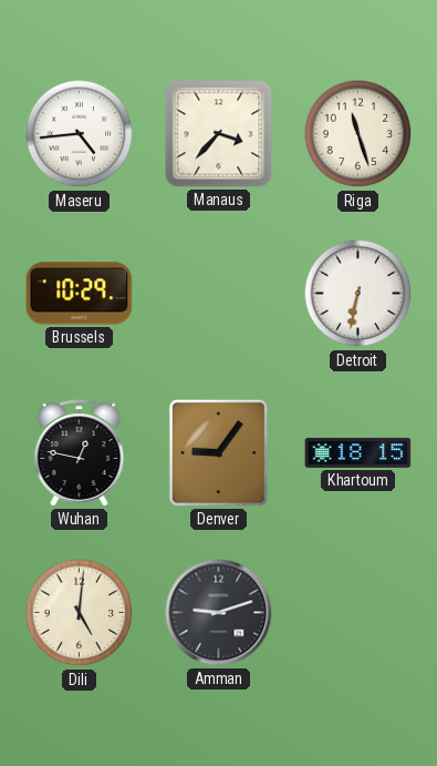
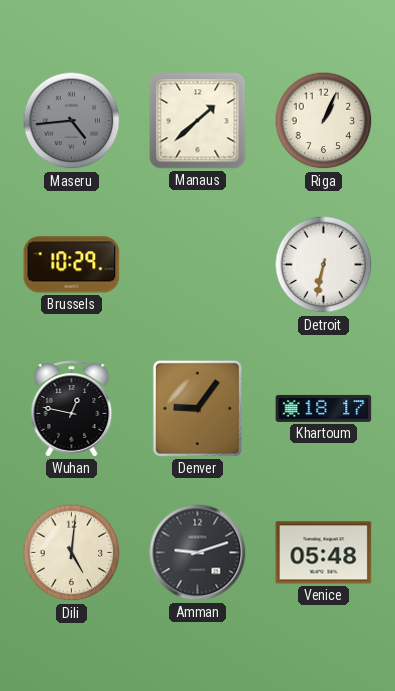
Maseru dial: white -> grey
Manaus: 3:37 -> 1:38
Riga: 11:27 -> 1:04
Khartoum: 18:15 -> 18:17
Venice: none -> 05:48
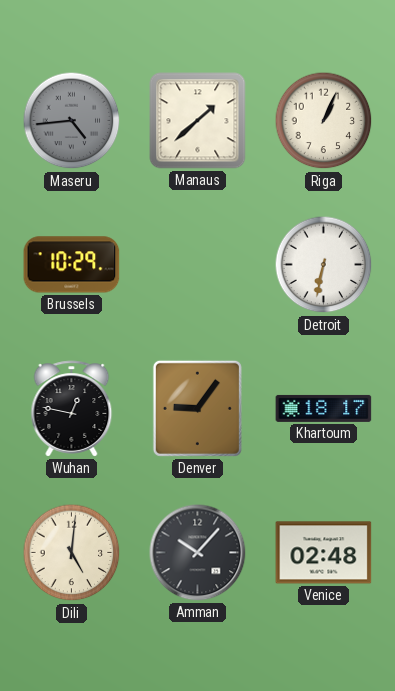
Amman: 9:12 -> 10:07
Venice: 05:48 -> 02:48
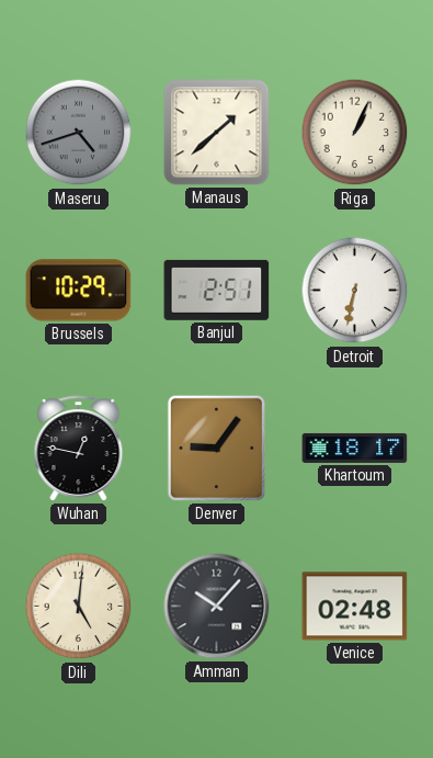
Maseru: 4:44 -> 4:42
Banjul: none -> 2:51
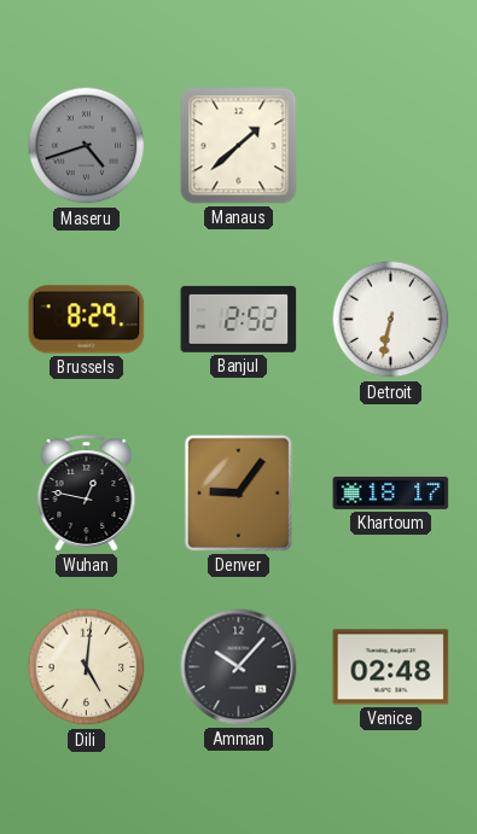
Riga: 1:04 -> none
Brussels: 10:29 -> 8:29
Banjul: 2:51 -> 2:52
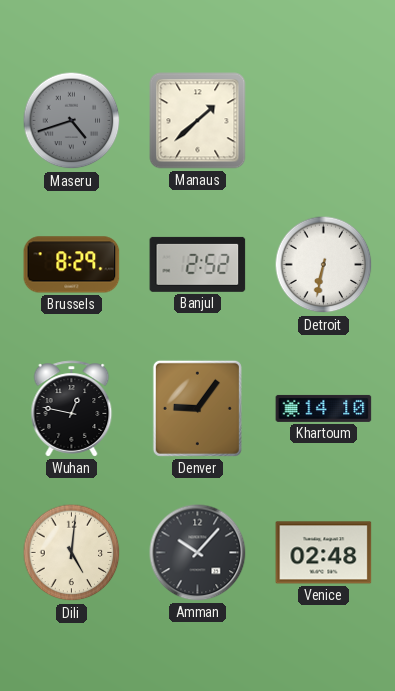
Khartoum: 18:17 -> 14:10
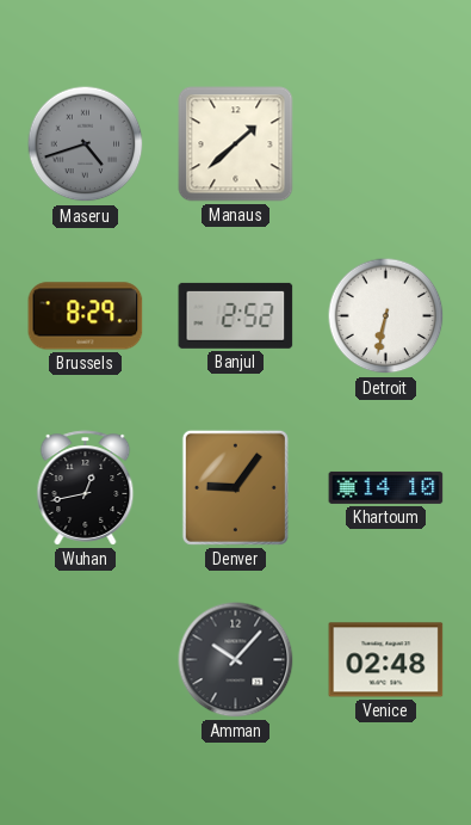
Wuhan: 12:47 -> 12:43
Dili: 5:01 -> none
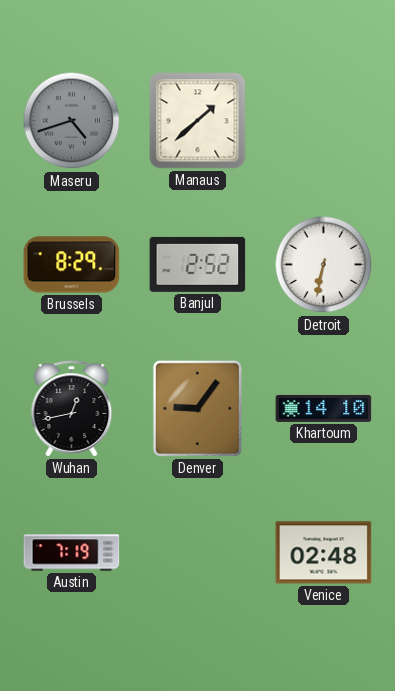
Austin: none -> 7:19
Amman: 10:07 -> none
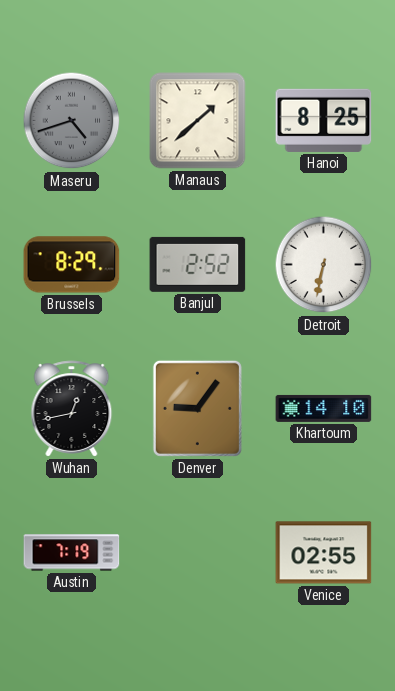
Hanoi: none -> 8:25
Venice: 02:48 -> 02:55
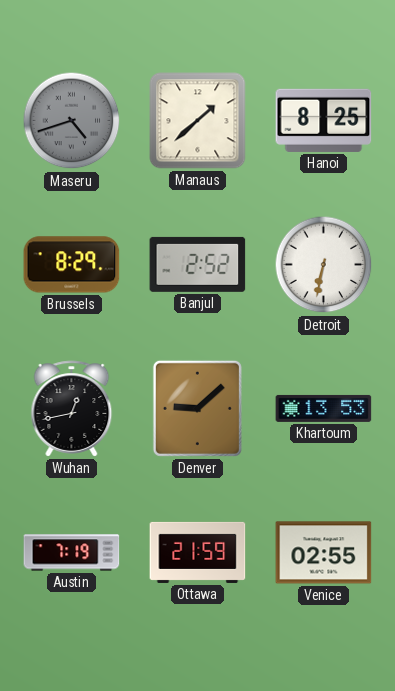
Denver: 9:06 -> 9:08
Khartoum: 14:10 -> 13:53
Ottawa: none -> 21:59
